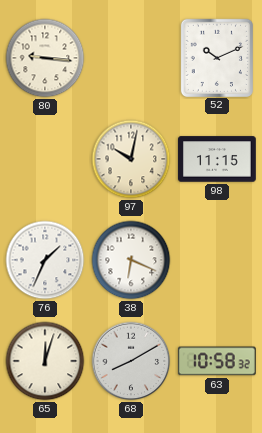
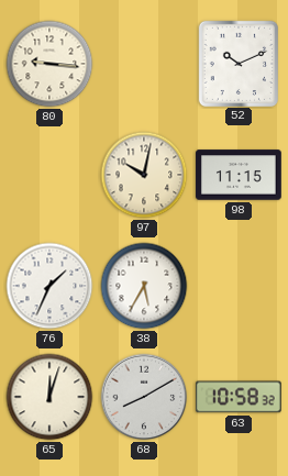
38: 6:19 -> 5:35
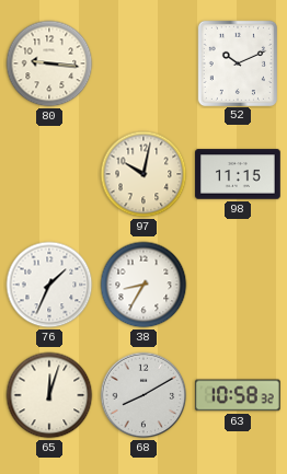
38: 5:35 -> 8:35
